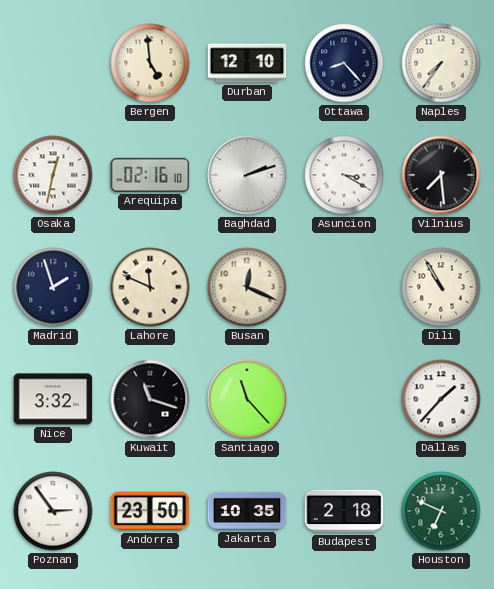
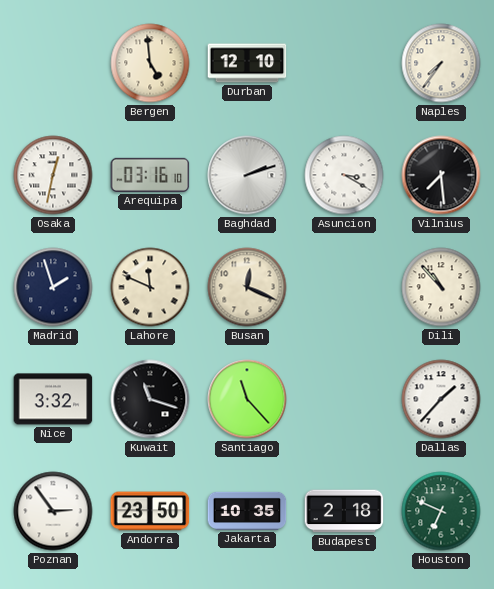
Ottawa: 8:23 -> none
Arequipa: 02:16 -> 03:16
Dili: 10:55 -> 10:53
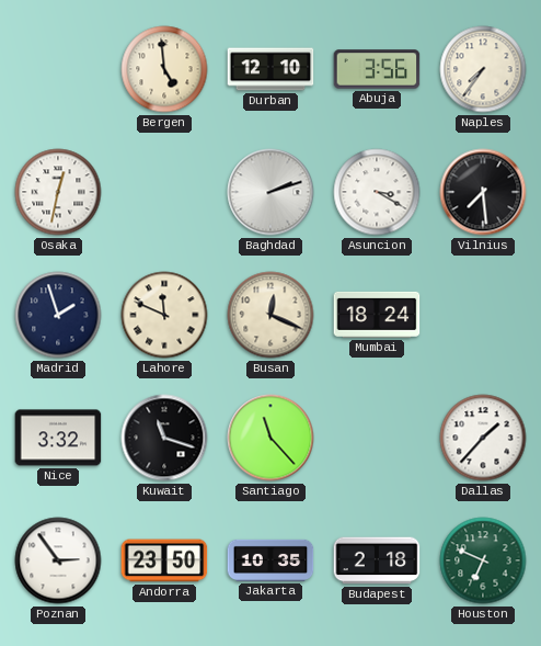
Abuja: none -> 3:56
Arequipa: 03:16 -> none
Mumbai: none -> 18:24
Dili: 10:53 -> none
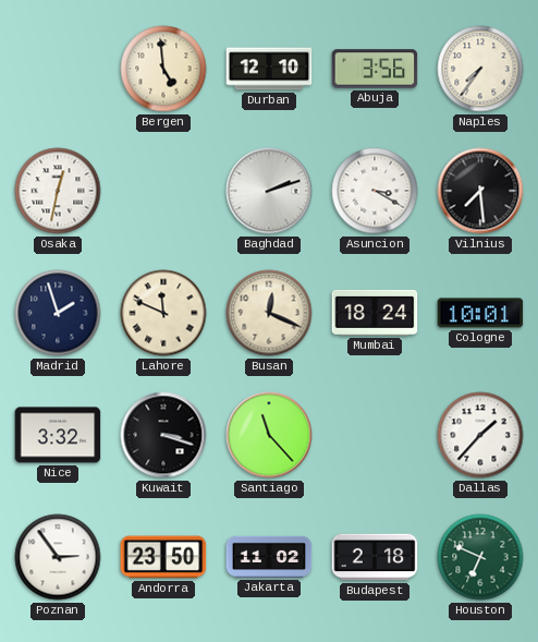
Cologne: none -> 10:01
Kuwait: 11:18 -> 3:18
Jakarta: 10:35 -> 11:02
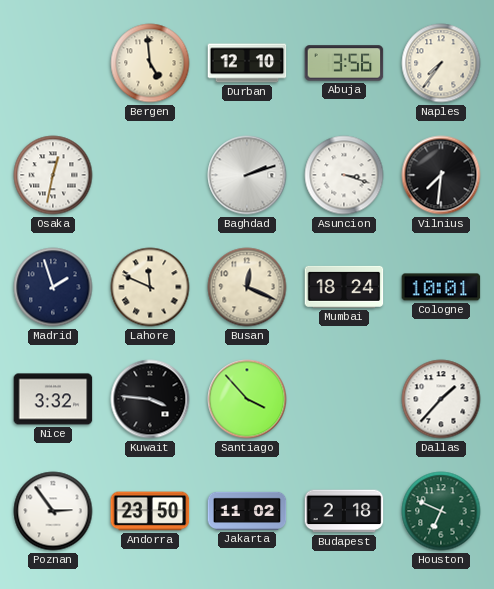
Asuncion: 3:20 -> 3:18
Vilnius: 7:29 -> 7:31
Kuwait: 3:18 -> 3:46
Santiago: 11:23 -> 3:53
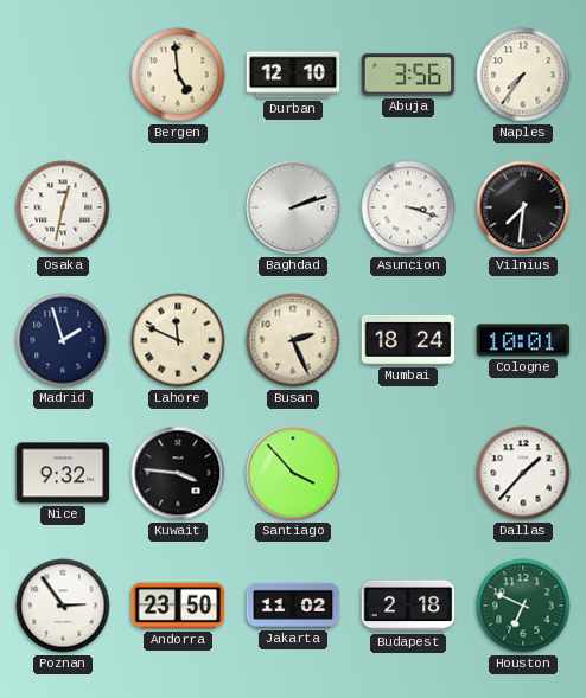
Busan: 12:19 -> 2:26
Nice: 3:32 -> 9:32
